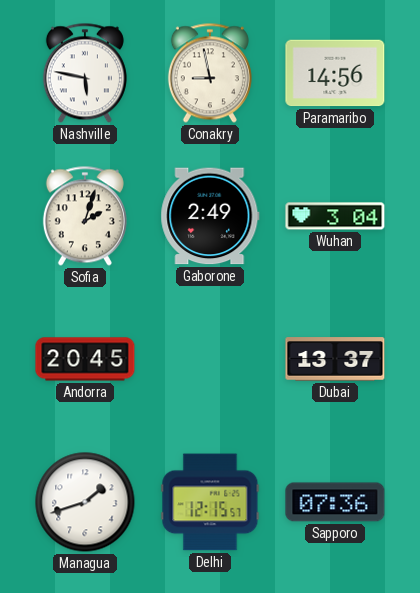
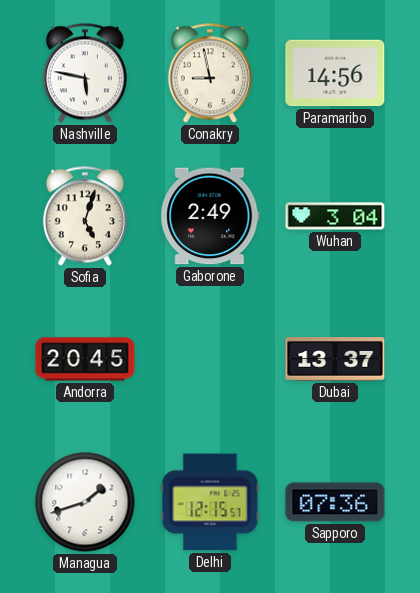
Sofia: 2:03 -> 5:03
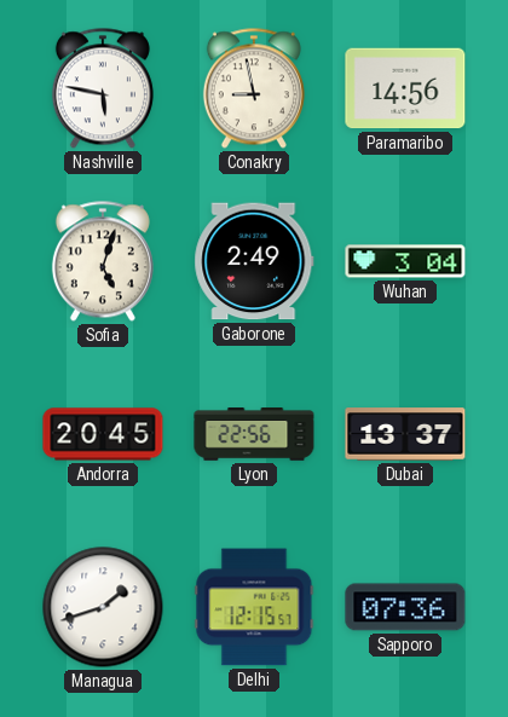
Lyon: none -> 22:56
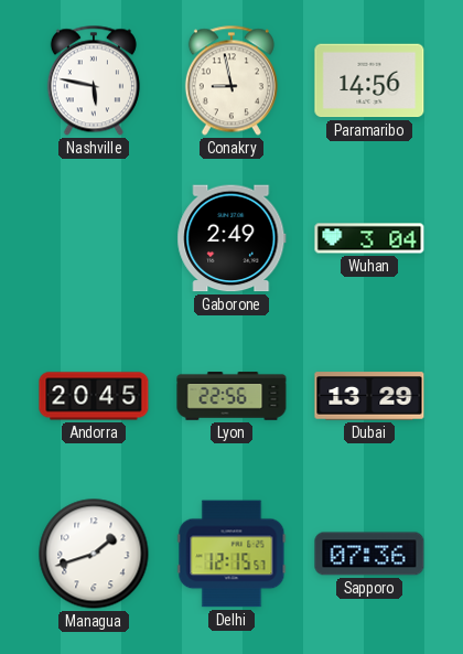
Sofia: 5:03 -> none
Dubai: 13:37 -> 13:29
